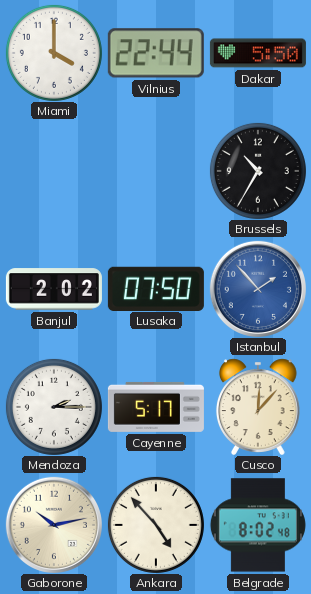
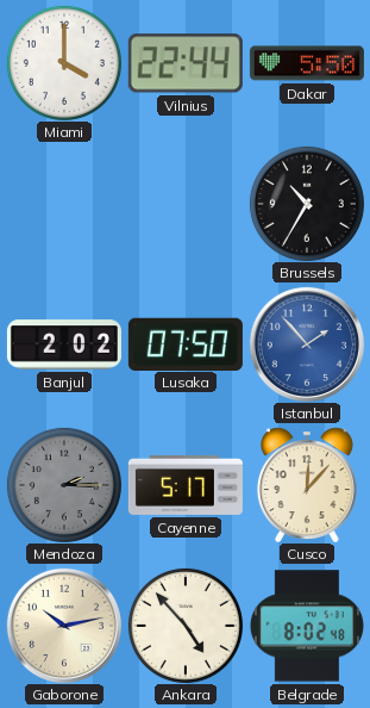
Mendoza dial: white -> grey
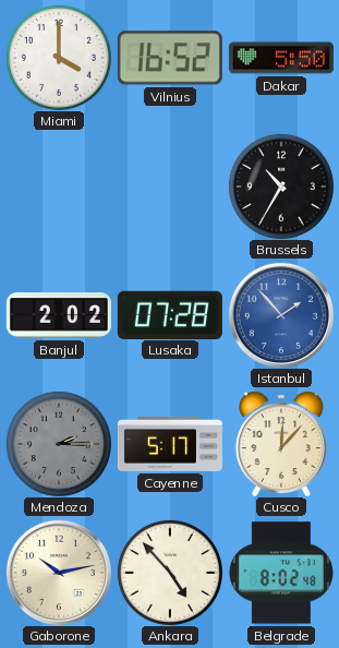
Vilnius: 22:44 -> 16:52
Lusaka: 07:50 -> 07:28
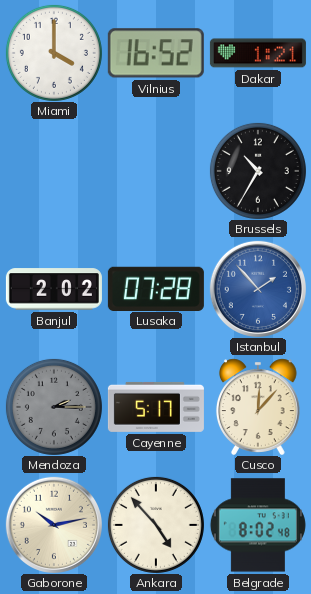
Dakar: 5:50 -> 1:21
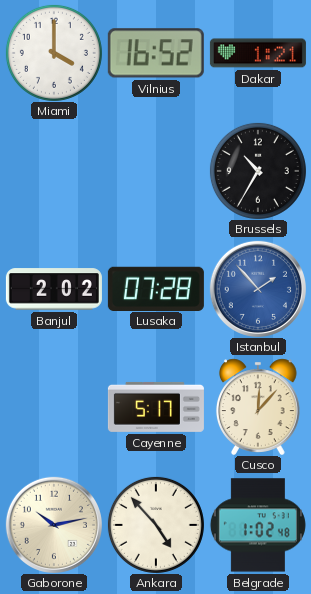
Mendoza: 2:15 -> none
Belgrade: 8:02 -> 1:02
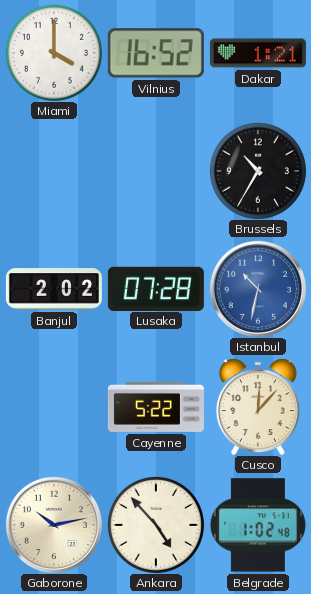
Istanbul: 1:53 -> 10:32
Cayenne: 5:17 -> 5:22
